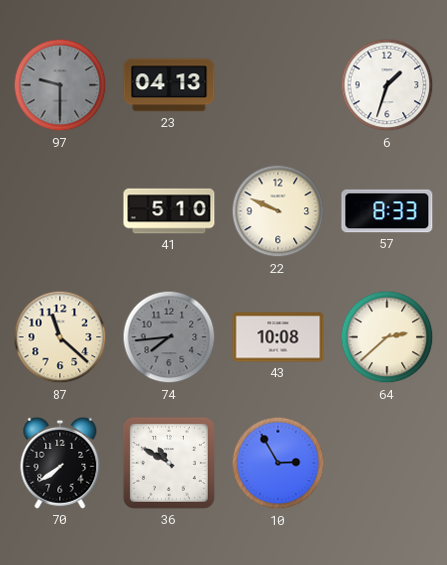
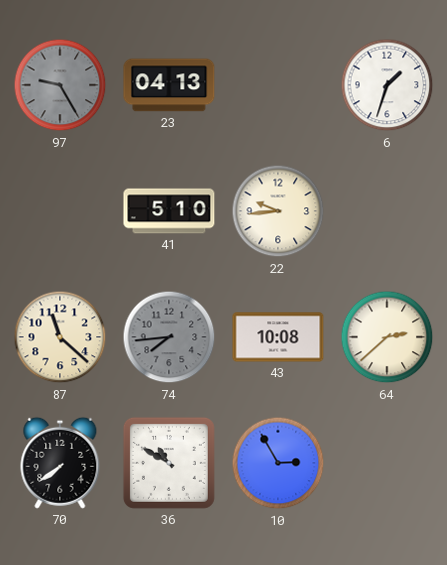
97: 9:30 -> 9:25
22: 9:49 -> 9:44
57: 8:33 -> none
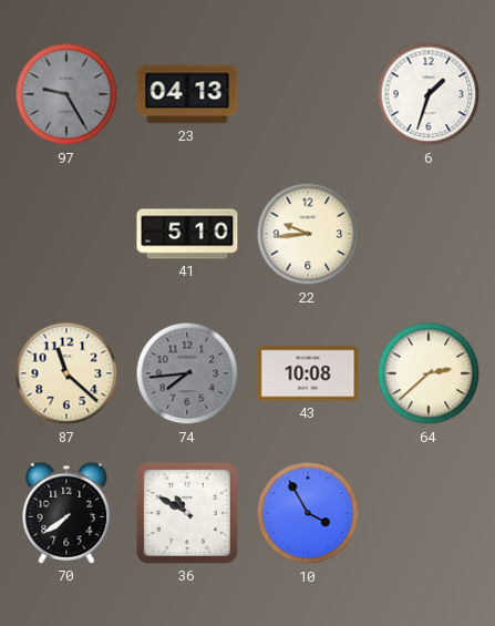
10: 2:55 -> 3:55
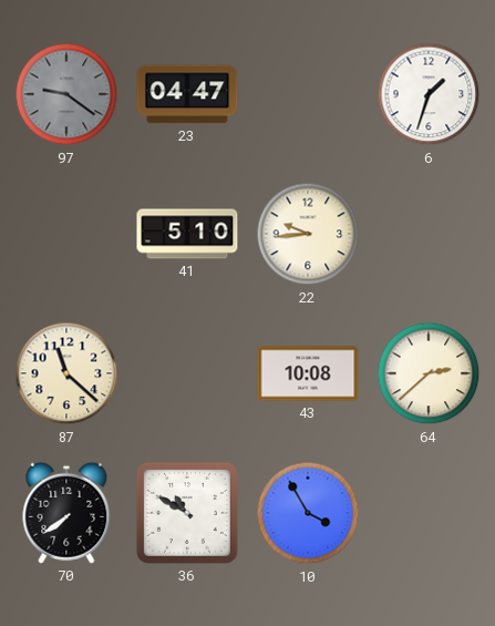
97: 9:25 -> 9:21
23: 04:13 -> 04:47
74: 7:44 -> none
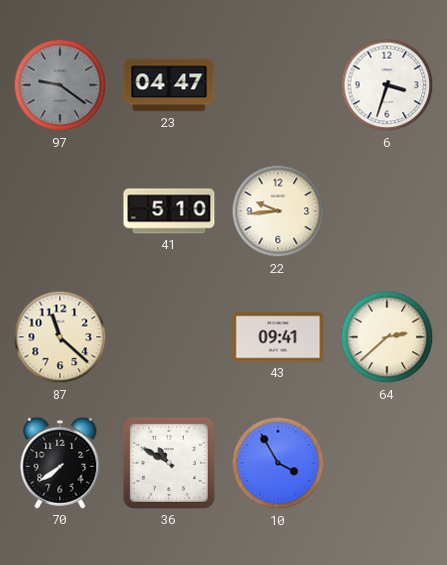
6: 1:33 -> 3:33
43: 10:08 -> 09:41
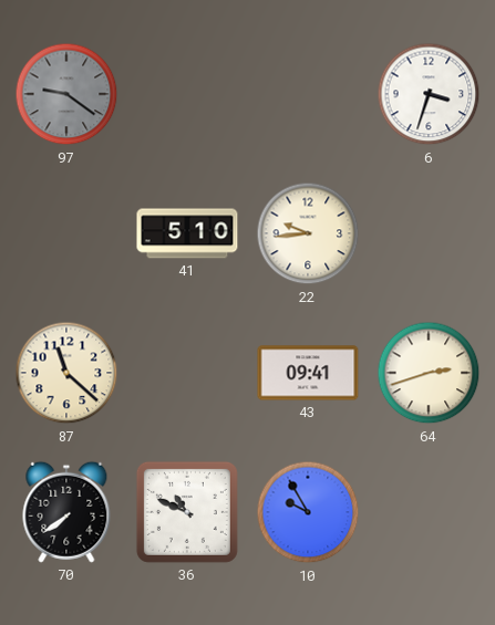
23: 04:47 -> none
64: 2:38 -> 2:42
36: 10:50 -> 10:49
10: 3:55 -> 9:55
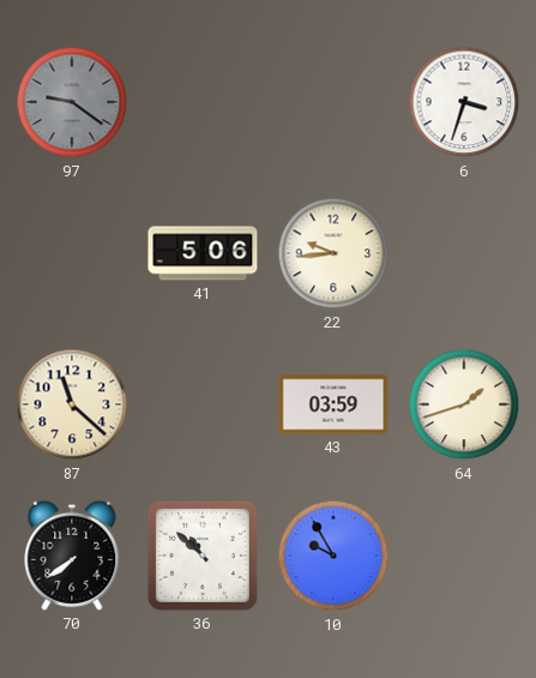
41: 5:10 -> 5:06
43: 09:41 -> 03:59
64: 2:42 -> 1:42
36: 10:49 -> 10:52
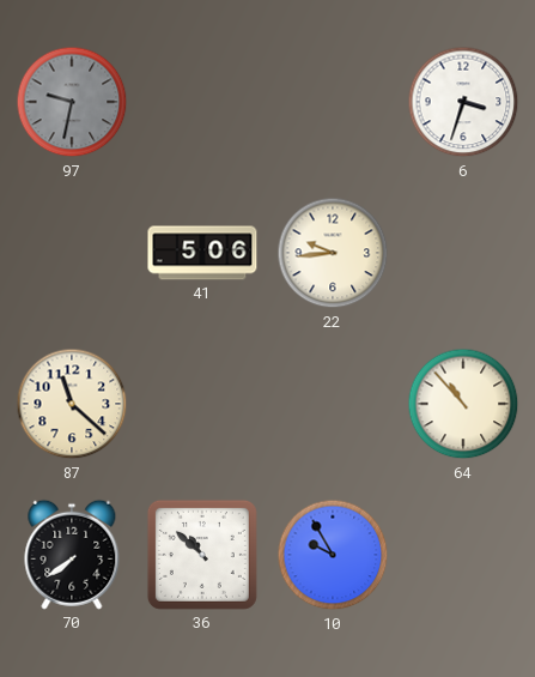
97: 9:21 -> 9:32
43: 03:59 -> none
64: 1:42 -> 10:53
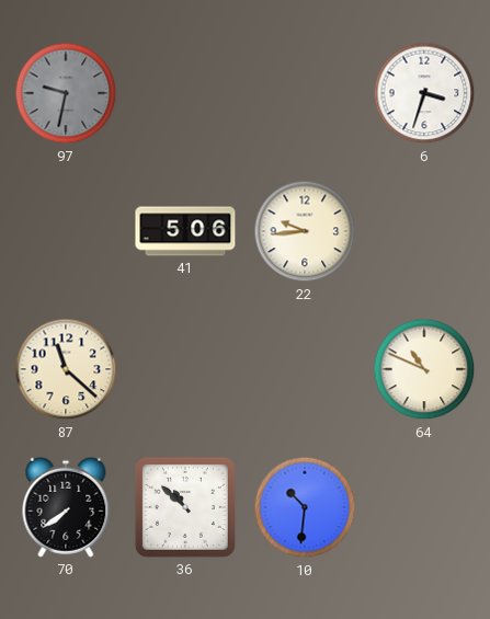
64: 10:53 -> 10:49
10: 9:55 -> 10:31
